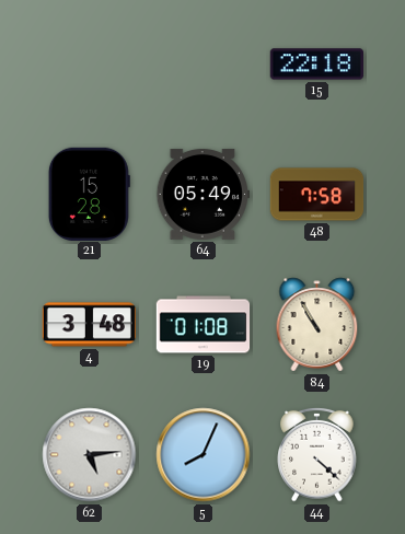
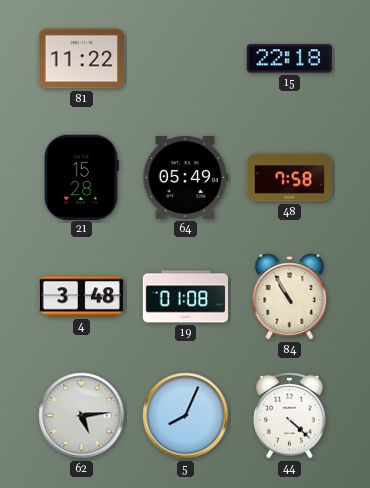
81: none -> 11:22
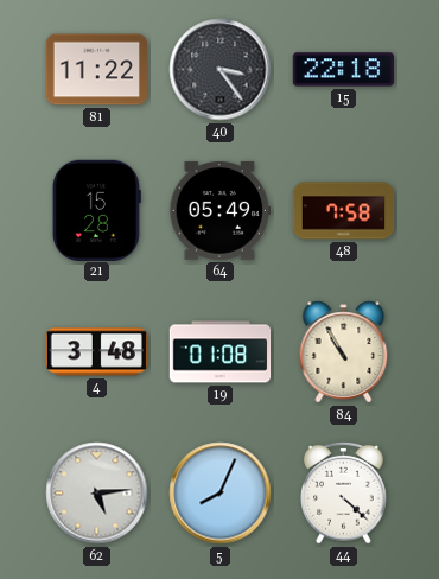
40: none -> 3:24
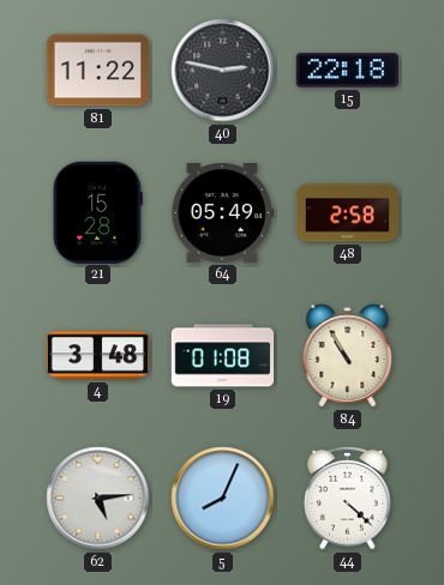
40: 3:24 -> 2:47
48: 7:58 -> 2:58
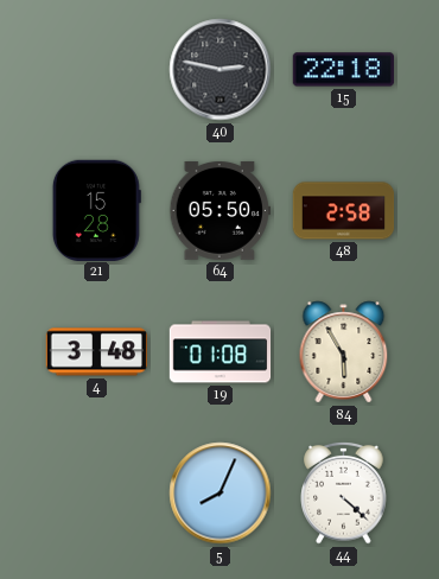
81: 11:22 -> none
64: 05:49 -> 05:50
84: 10:55 -> 5:55
62: 5:14 -> none
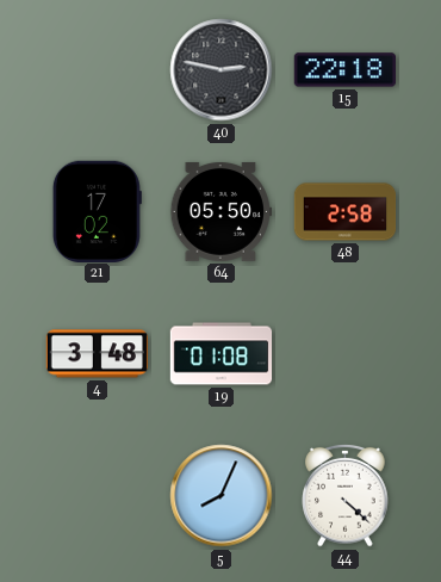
21: 15:28 -> 17:02
84: 5:55 -> none
